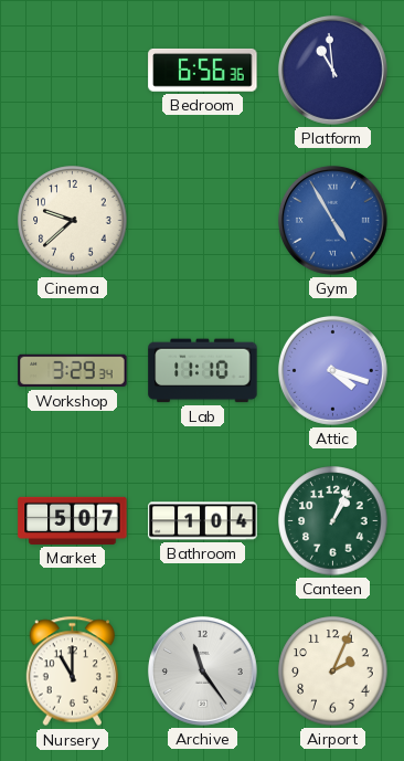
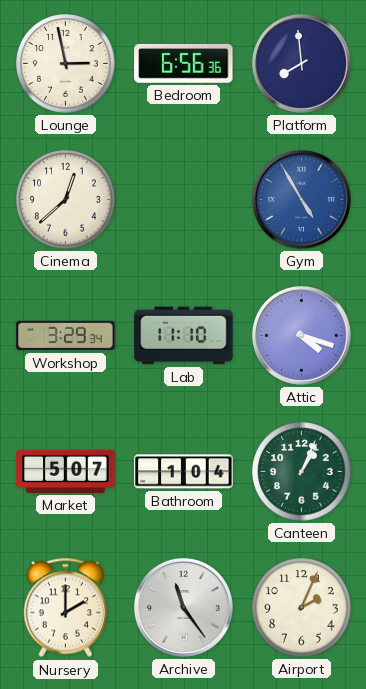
Lounge: none -> 2:58
Platform: 10:59 -> 7:59
Cinema: 9:38 -> 12:38
Nursery: 11:00 -> 2:00
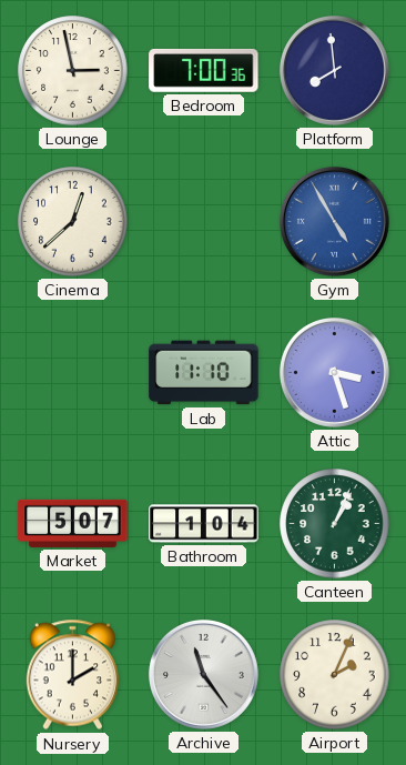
Bedroom: 6:56 -> 7:00
Workshop: 3:29 -> none
Attic: 4:18 -> 3:27
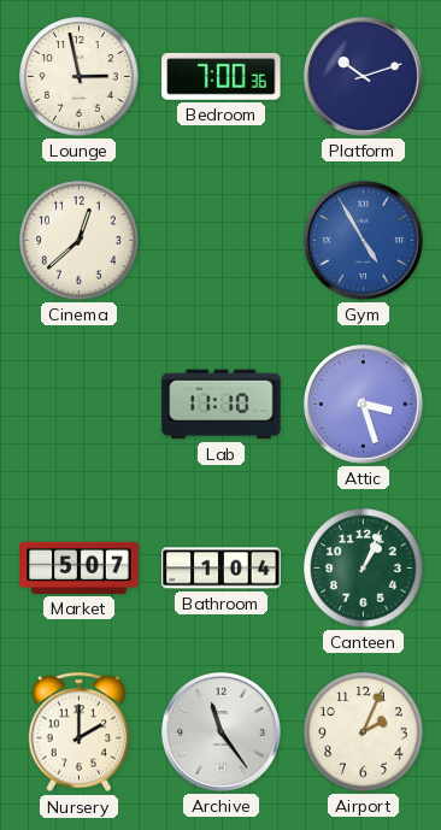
Platform: 7:59 -> 10:12
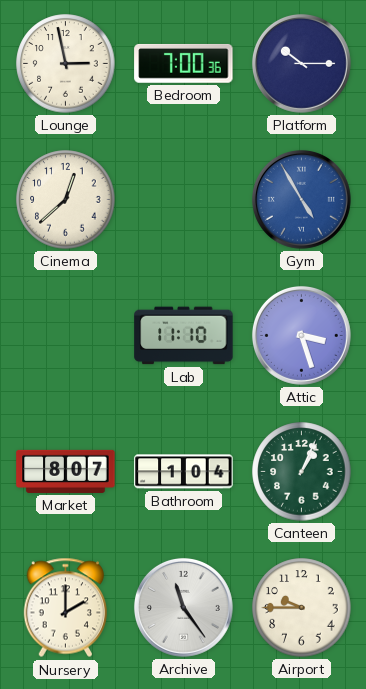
Platform: 10:12 -> 10:15
Market: 5:07 -> 8:07
Airport: 2:04 -> 9:45
